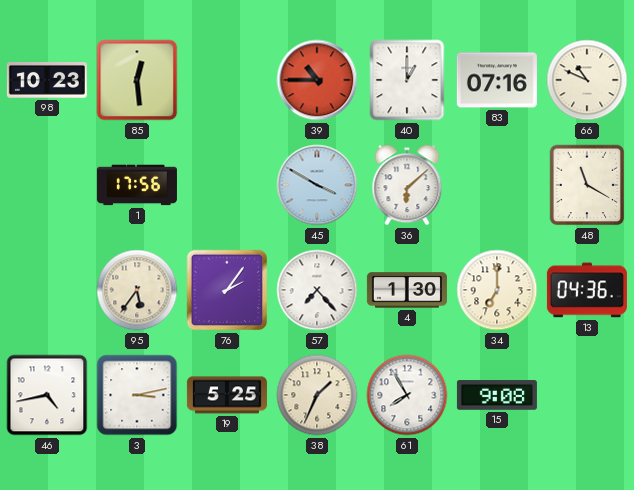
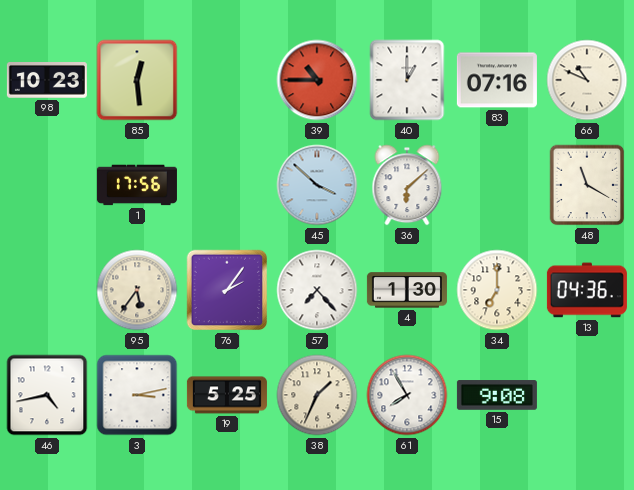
45: 3:50 -> 3:52
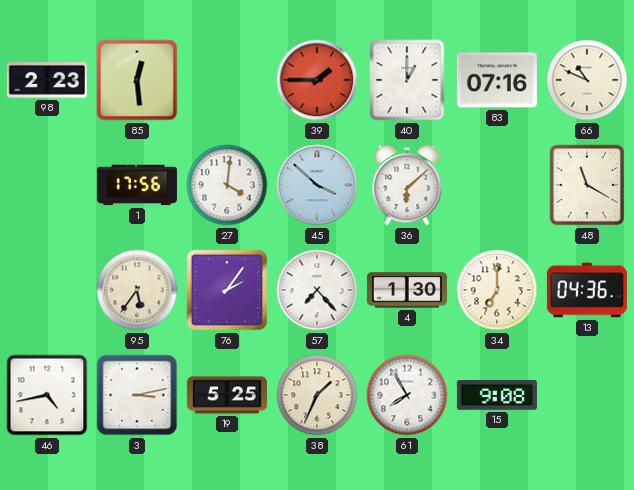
98: 10:23 -> 2:23
39: 10:45 -> 1:45
27: none -> 4:01
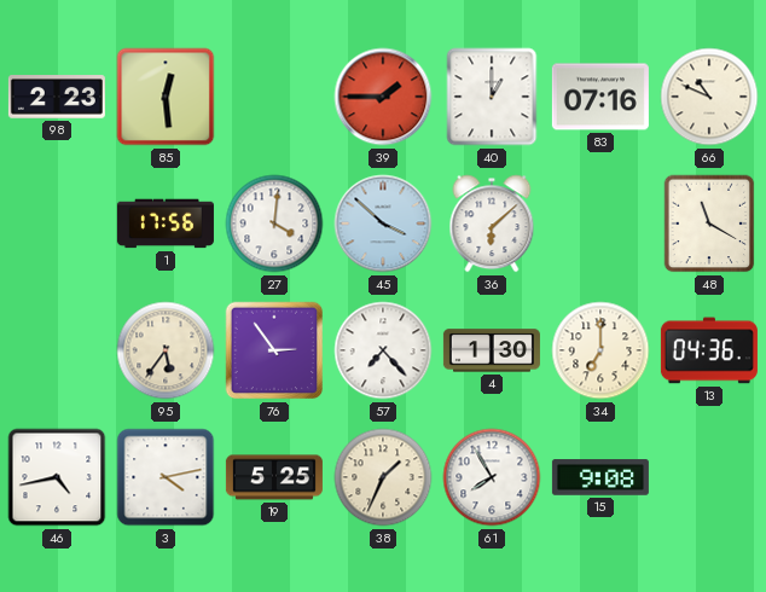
76: 2:06 -> 2:54
3: 3:13 -> 4:13
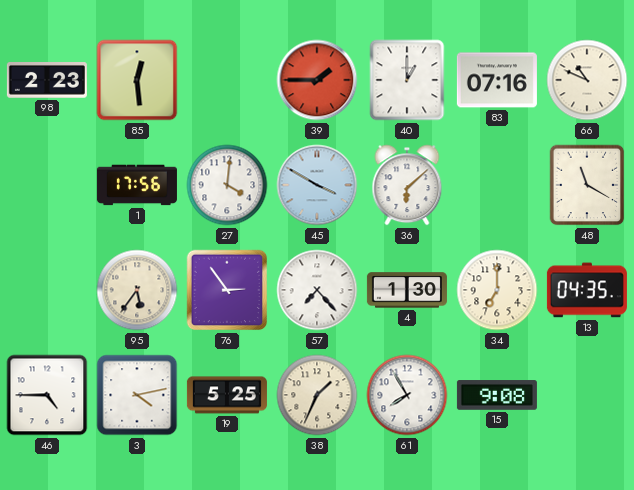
45: 3:52 -> 3:50
13: 04:36 -> 04:35
46: 4:43 -> 4:45
